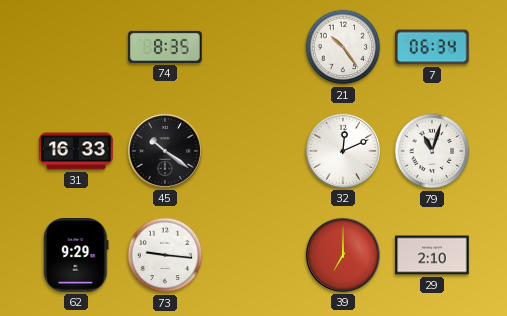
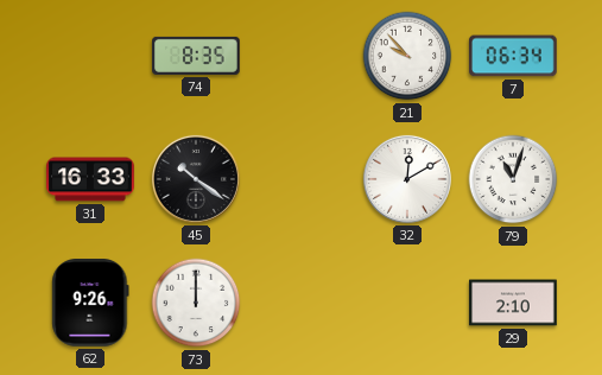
21: 10:24 -> 9:53
32: 12:11 -> 12:10
62: 9:29 -> 9:26
73: 9:16 -> 12:00
39: 7:00 -> none
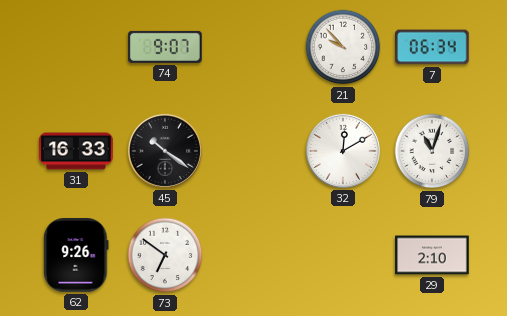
74: 8:35 -> 9:07
73: 12:00 -> 6:51
